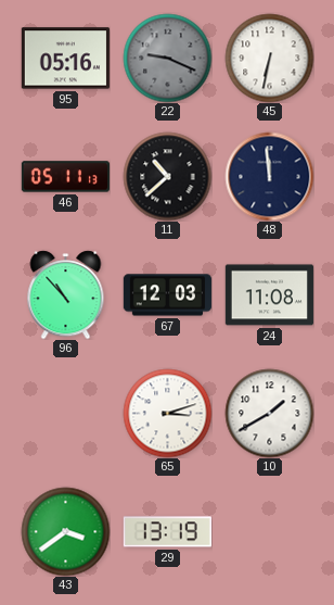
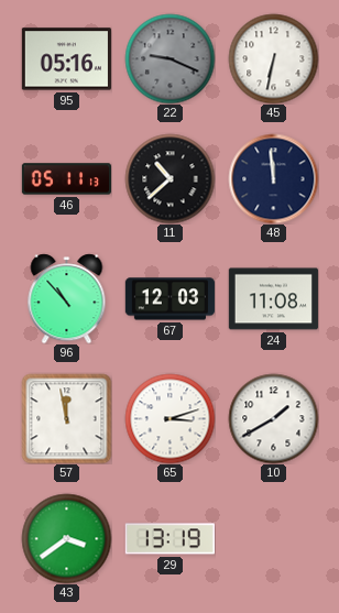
57: none -> 11:58
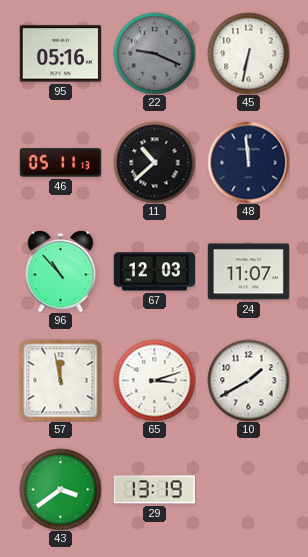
24: 11:08 -> 11:07
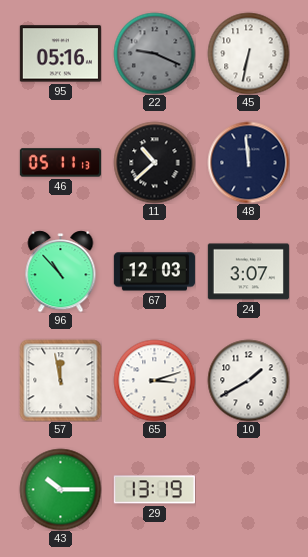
24: 11:07 -> 3:07
43: 3:39 -> 10:15
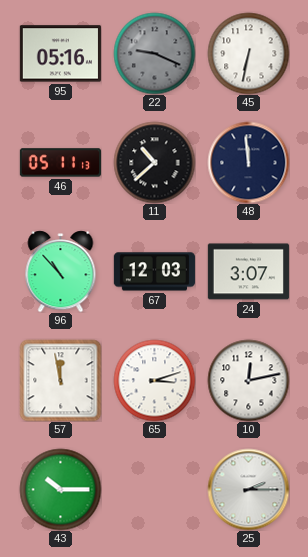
10: 1:40 -> 12:13
29: 13:19 -> none
25: none -> 2:15
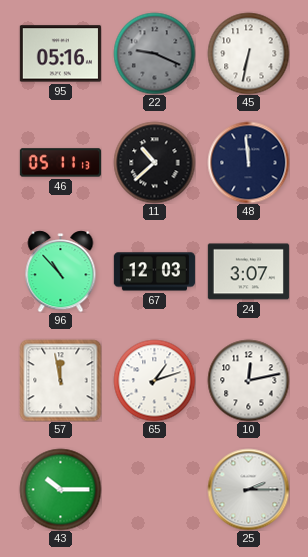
65: 3:12 -> 1:12
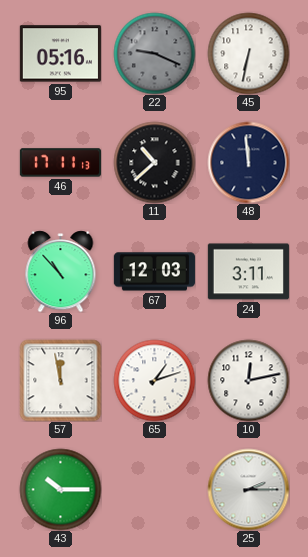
46: 05:11 -> 17:11
24: 3:07 -> 3:11
